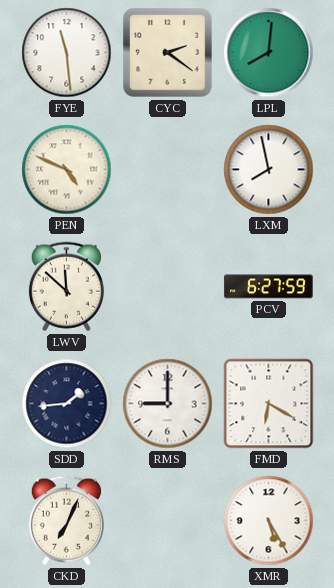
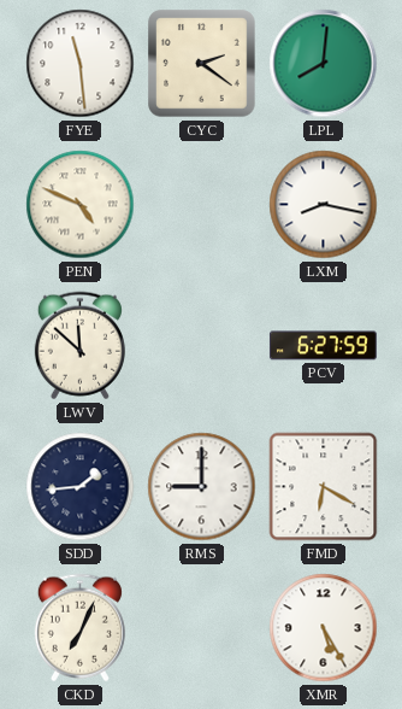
LXM: 7:58 -> 8:17
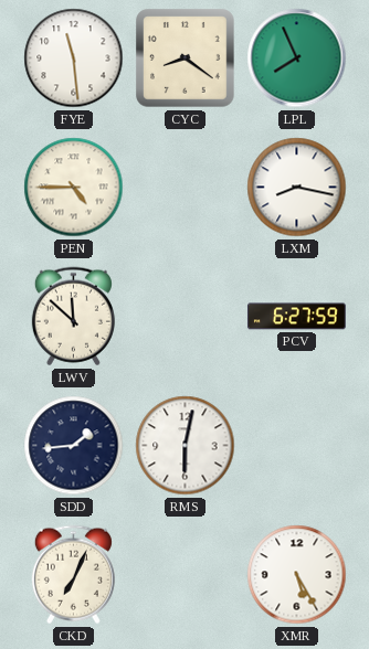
CYC: 2:21 -> 8:21
LPL: 8:01 -> 7:56
PEN: 4:49 -> 4:45
RMS: 9:00 -> 6:02
FMD: 6:20 -> none
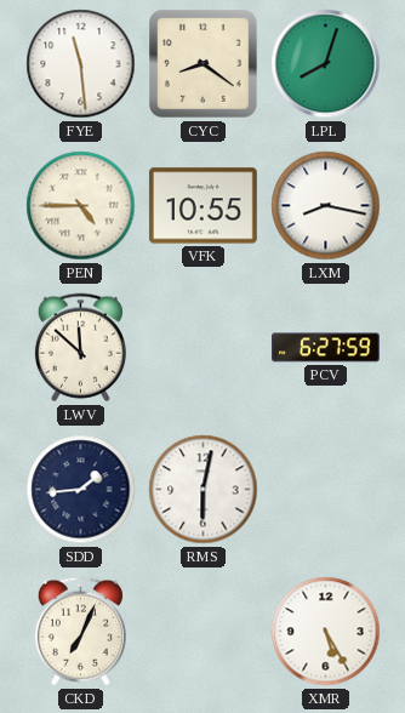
LPL: 7:56 -> 8:03
VFK: none -> 10:55
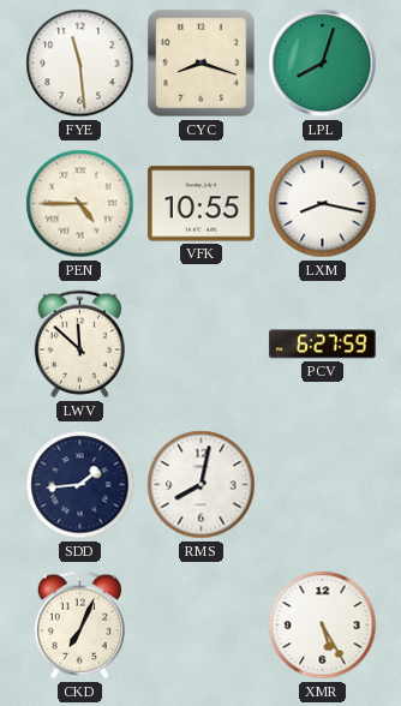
CYC: 8:21 -> 8:18
RMS: 6:02 -> 8:02
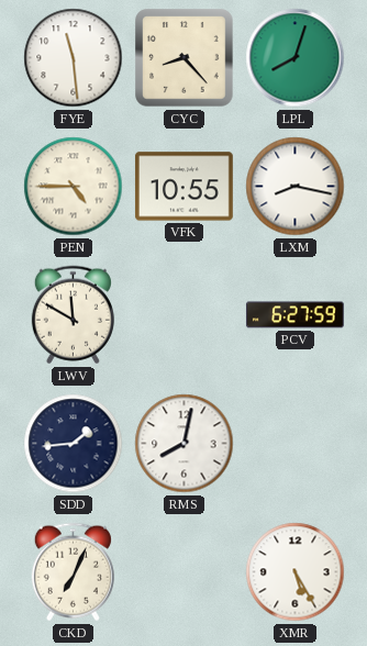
CYC: 8:18 -> 8:23
LWV: 11:52 -> 11:50
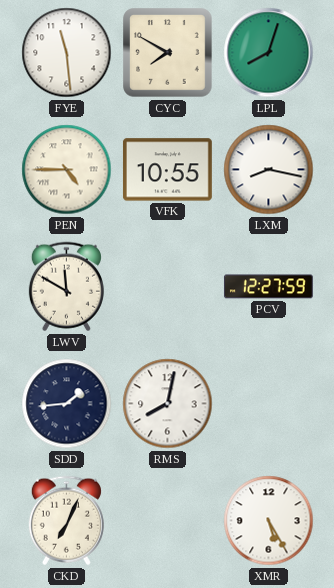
CYC: 8:23 -> 7:50
PCV: 6:27 -> 12:27
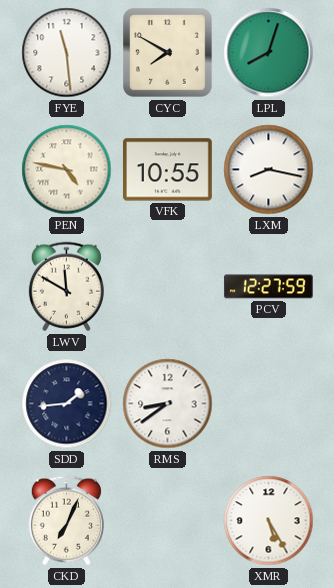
PEN: 4:45 -> 4:47
RMS: 8:02 -> 8:39
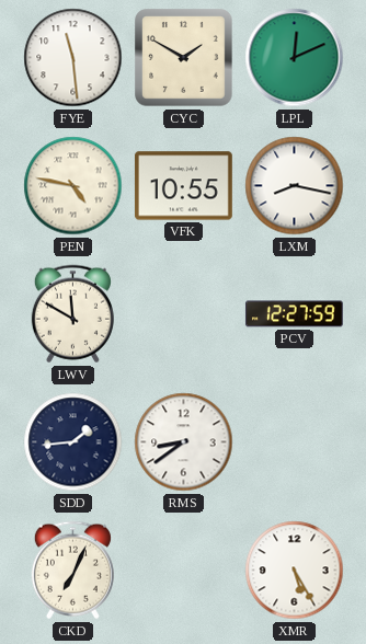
CYC: 7:50 -> 1:50
LPL: 8:03 -> 12:11
